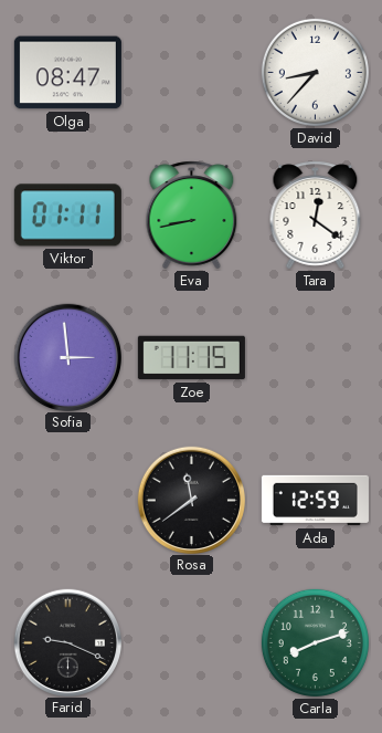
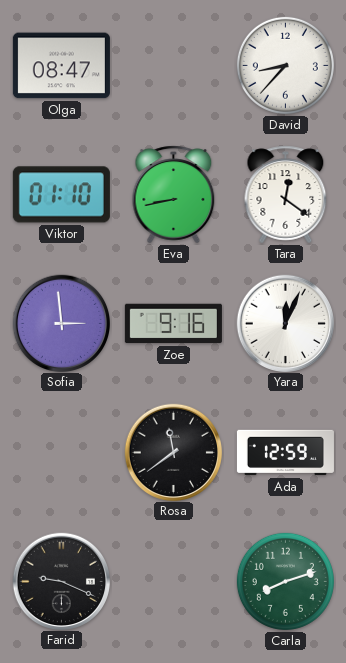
Viktor: 01:11 -> 01:10
Zoe: 11:15 -> 9:16
Yara: none -> 12:04
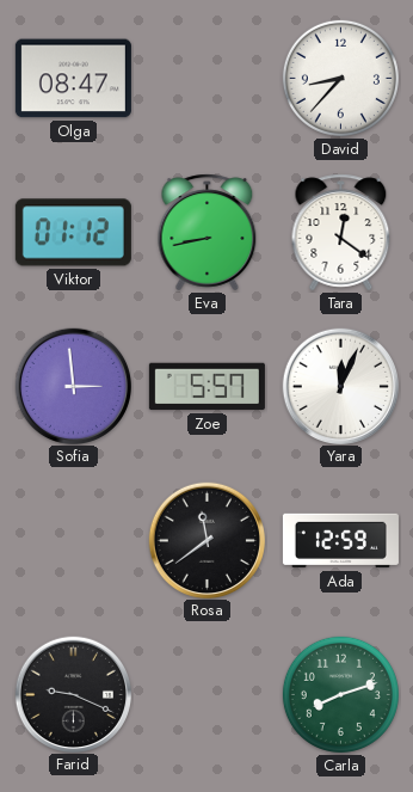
Viktor: 01:10 -> 01:12
Zoe: 9:16 -> 5:57
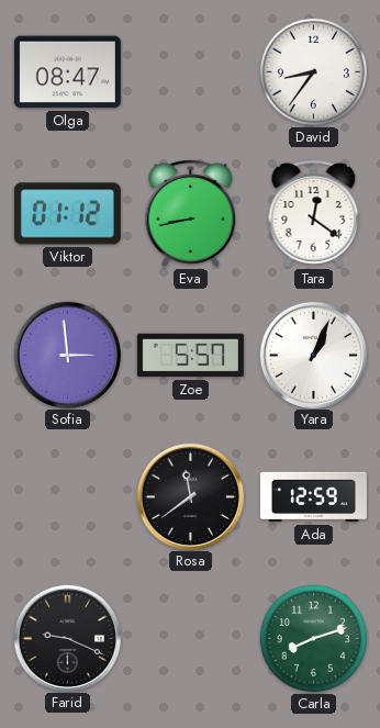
David: 8:37 -> 8:36
Yara: 12:04 -> 1:04
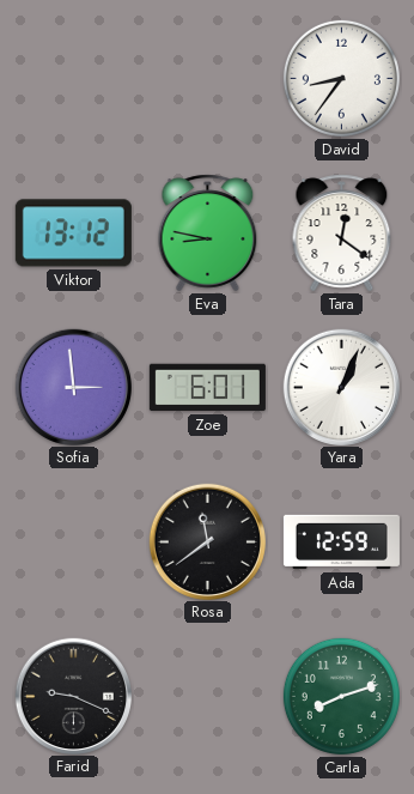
Olga: 08:47 -> none
Viktor: 01:12 -> 13:12
Eva: 8:43 -> 8:47
Zoe: 5:57 -> 6:01
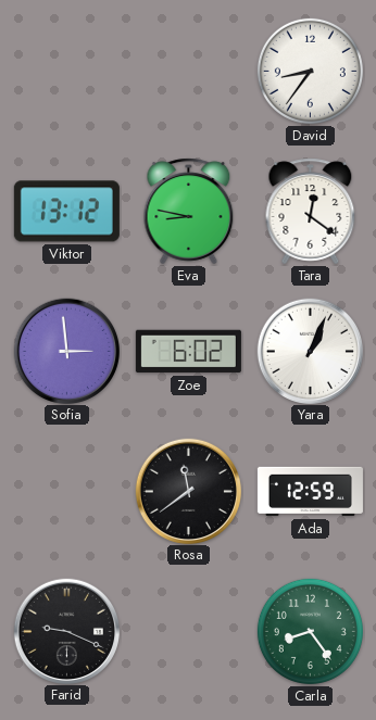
Zoe: 6:01 -> 6:02
Carla: 8:12 -> 8:24
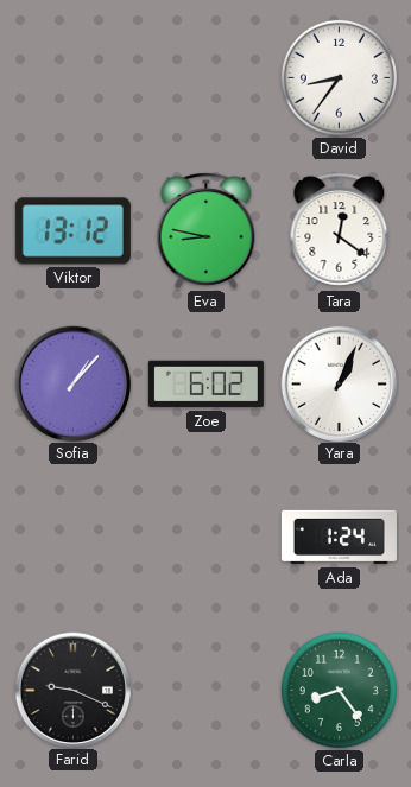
Sofia: 2:59 -> 1:07
Rosa: 11:39 -> none
Ada: 12:59 -> 1:24
